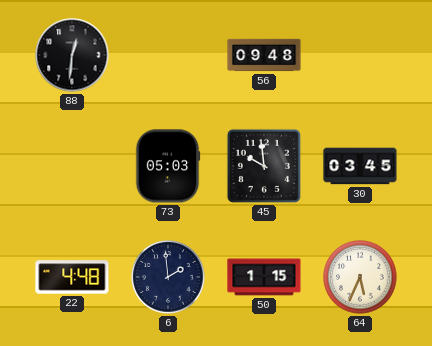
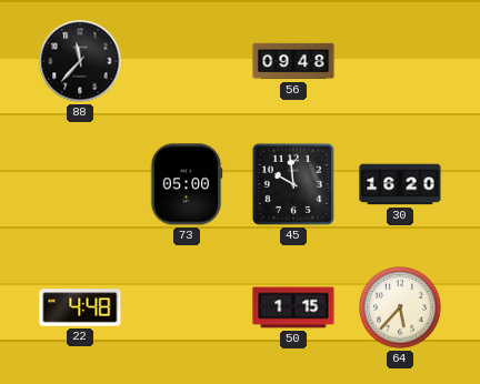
88: 12:31 -> 11:37
73: 05:03 -> 05:00
30: 03:45 -> 16:20
6: 1:59 -> none
64: 5:34 -> 5:37
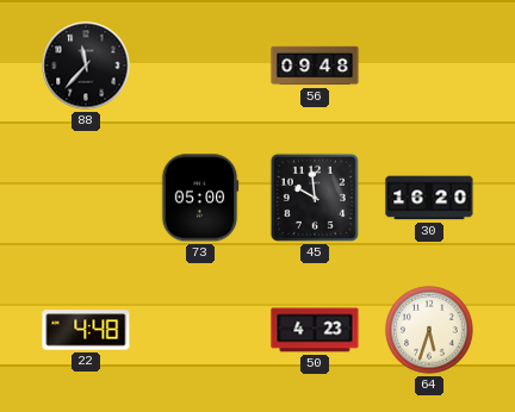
50: 1:15 -> 4:23
64: 5:37 -> 5:33
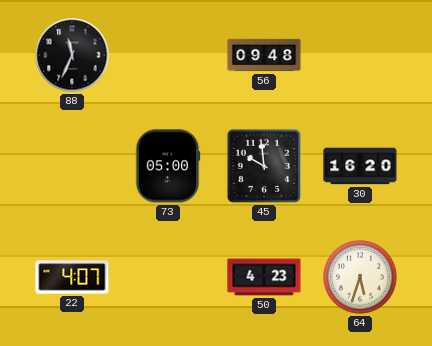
88: 11:37 -> 11:34
22: 4:48 -> 4:07
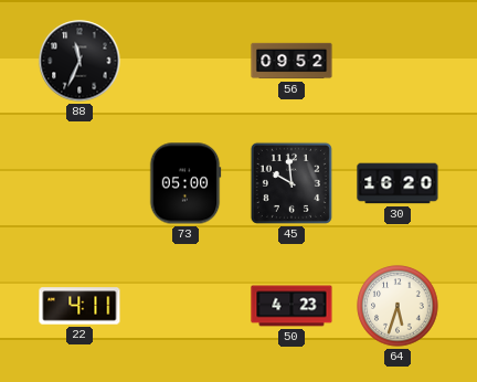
56: 09:48 -> 09:52
22: 4:07 -> 4:11
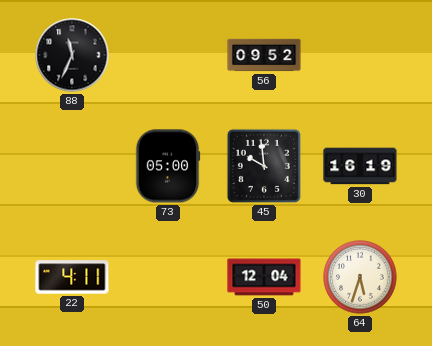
30: 16:20 -> 16:19
50: 4:23 -> 12:04
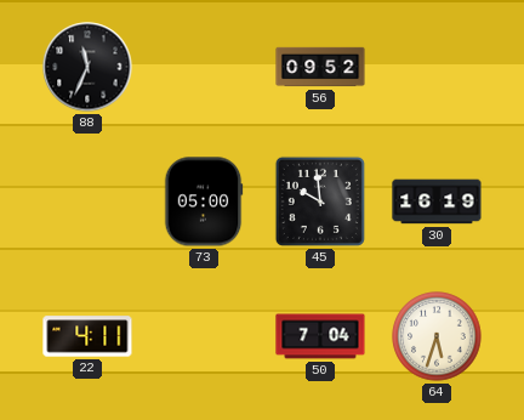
50: 12:04 -> 7:04
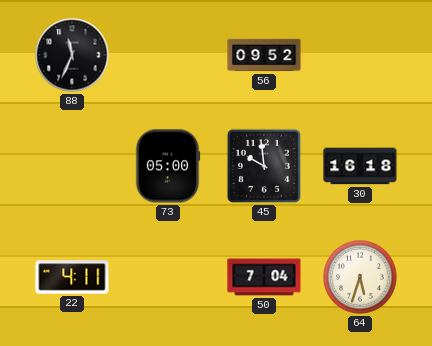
30: 16:19 -> 16:18
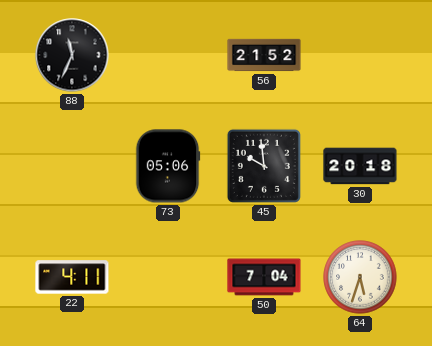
56: 09:52 -> 21:52
73: 05:00 -> 05:06
30: 16:18 -> 20:18
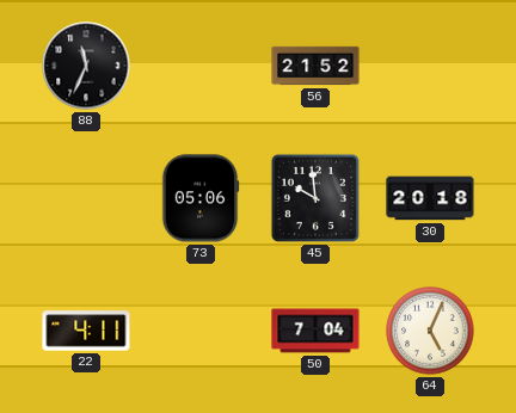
64: 5:33 -> 5:04
